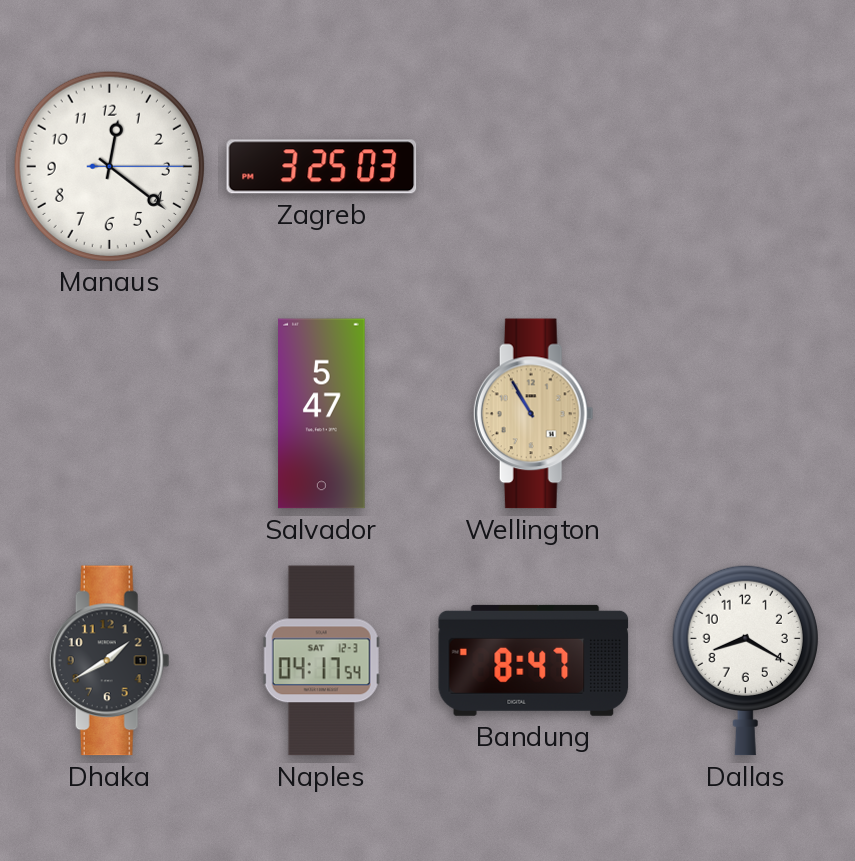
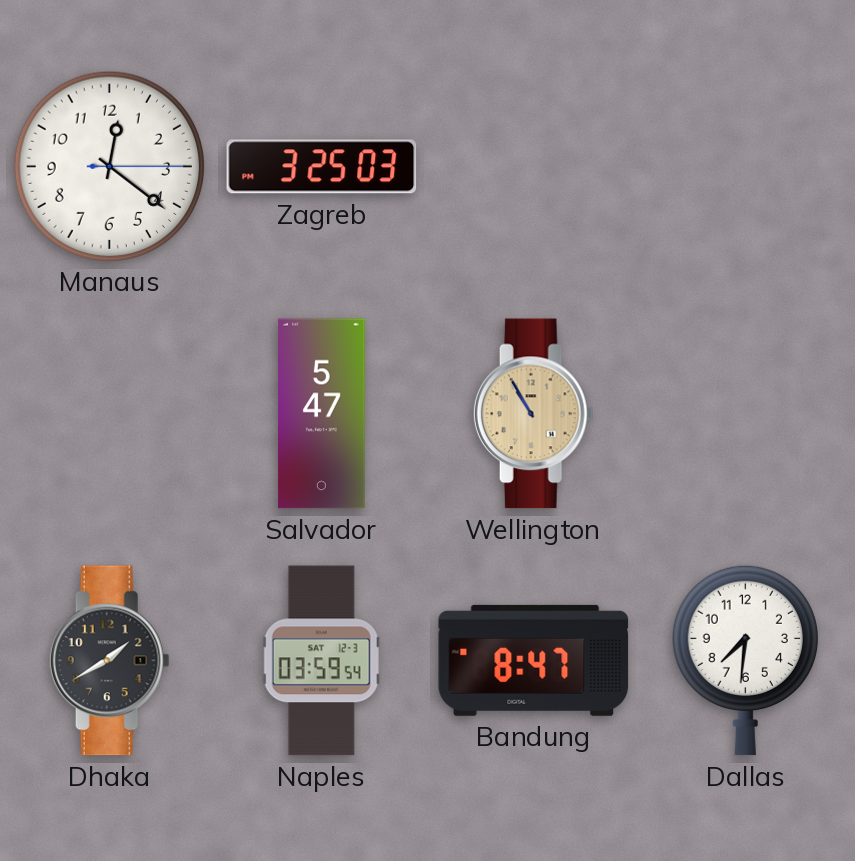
Naples: 04:17 -> 03:59
Dallas: 8:20 -> 7:31
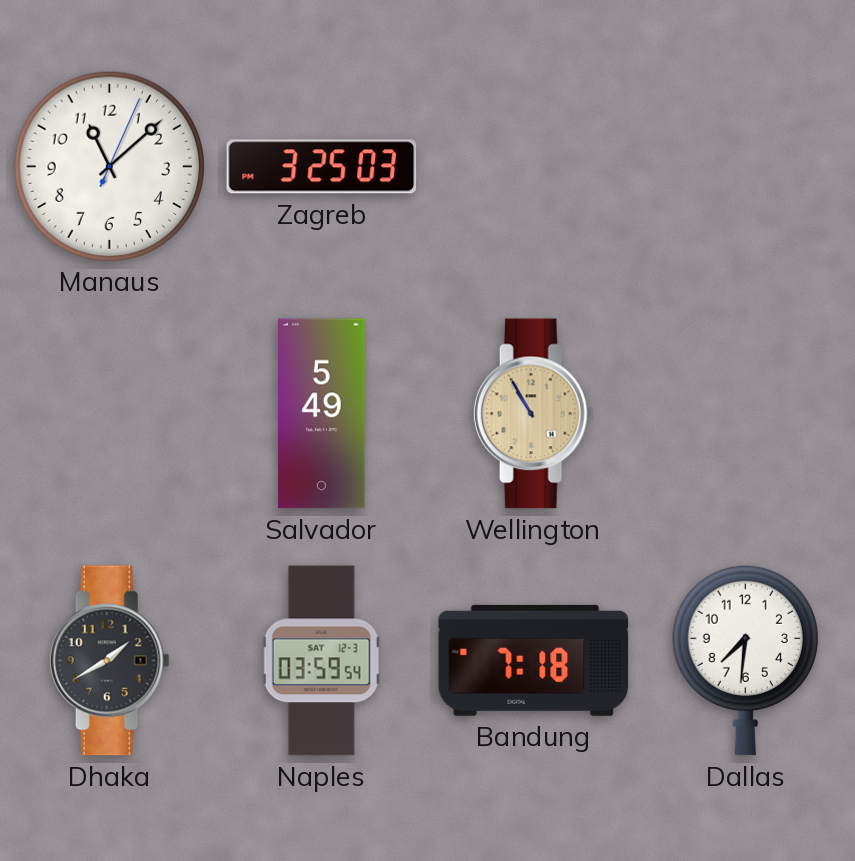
Manaus: 12:21 -> 11:08
Salvador: 5:47 -> 5:49
Bandung: 8:47 -> 7:18
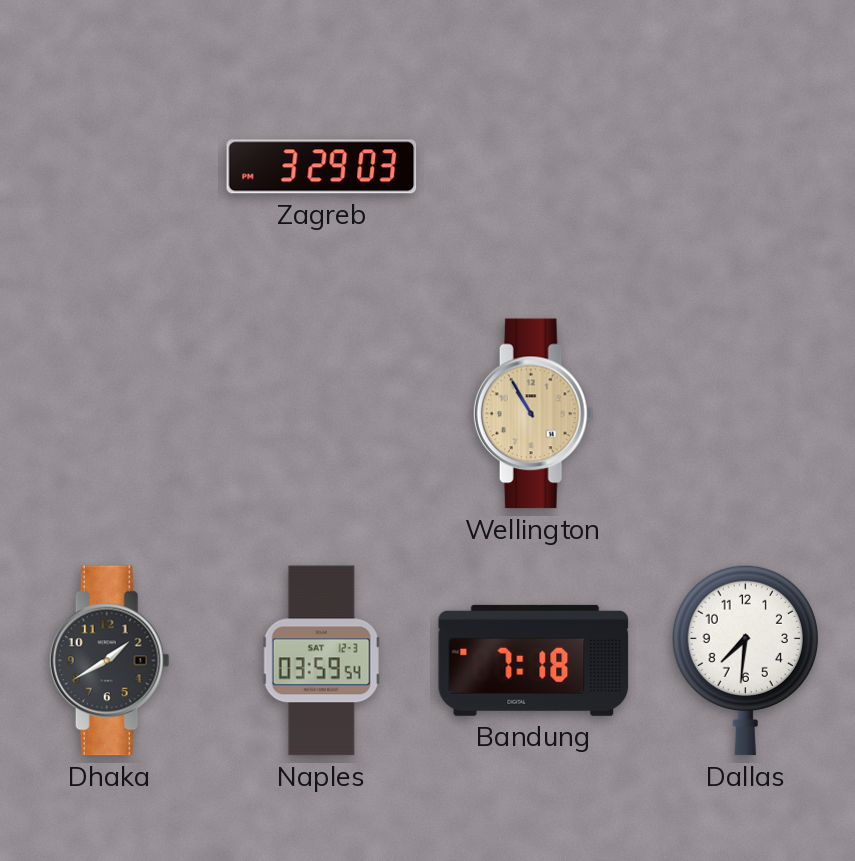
Manaus: 11:08 -> none
Zagreb: 3:25 -> 3:29
Salvador: 5:49 -> none
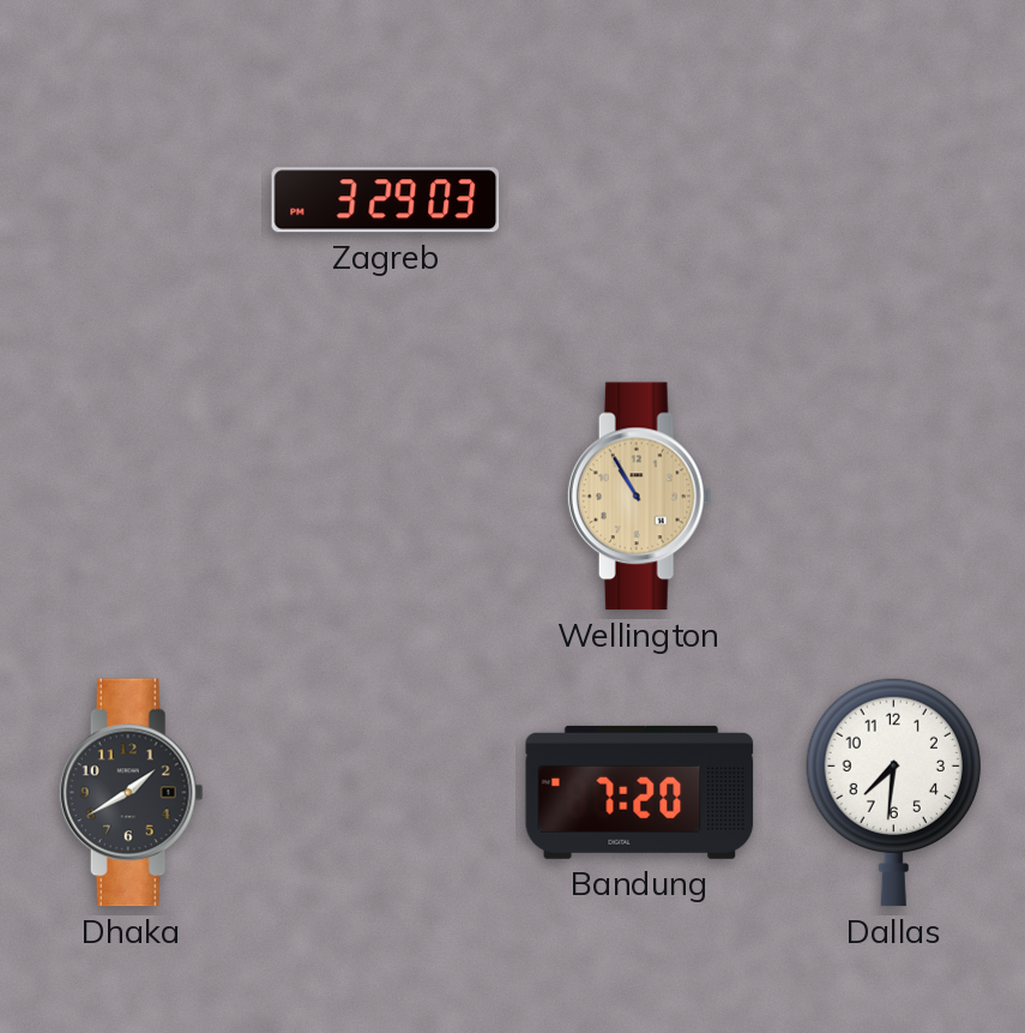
Naples: 03:59 -> none
Bandung: 7:18 -> 7:20
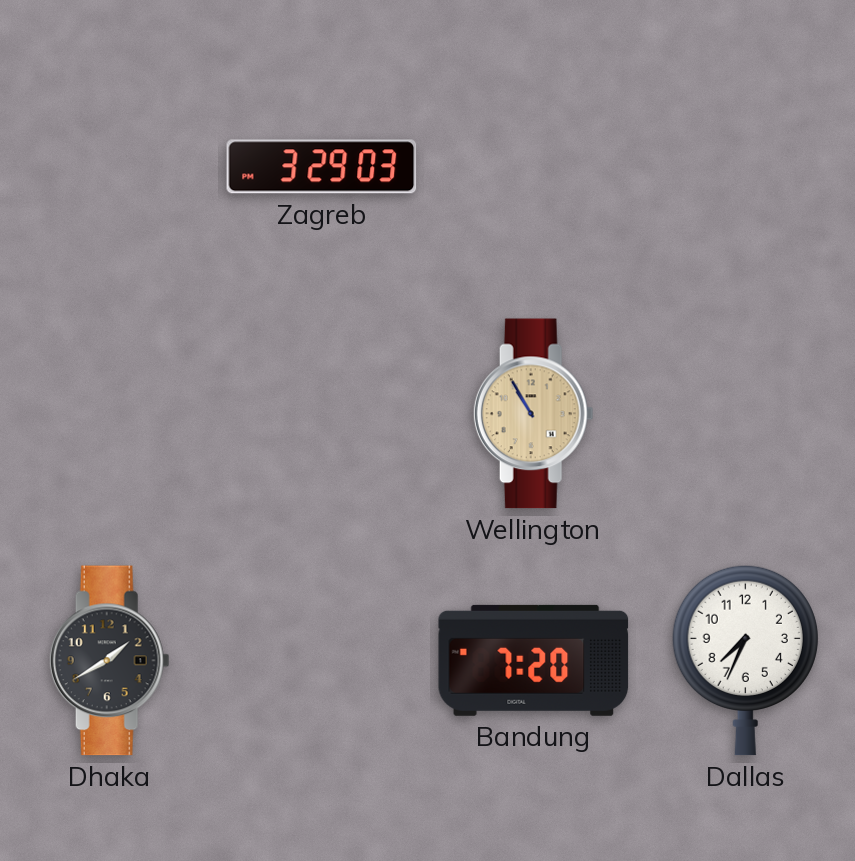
Dallas: 7:31 -> 7:34
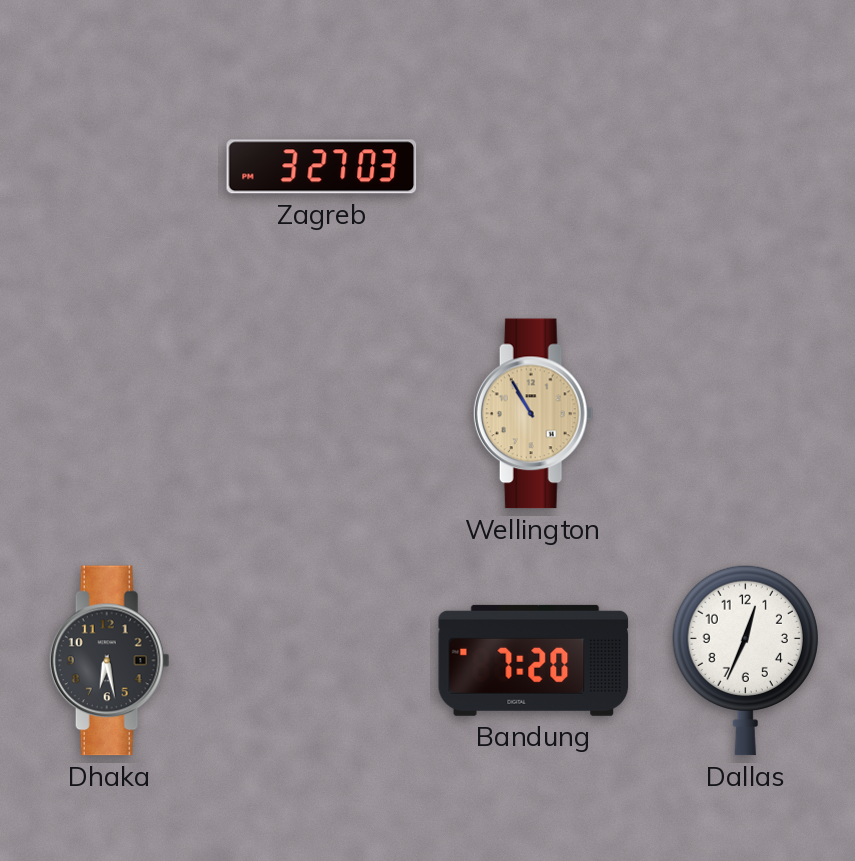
Zagreb: 3:29 -> 3:27
Dhaka: 1:40 -> 6:28
Dallas: 7:34 -> 12:34
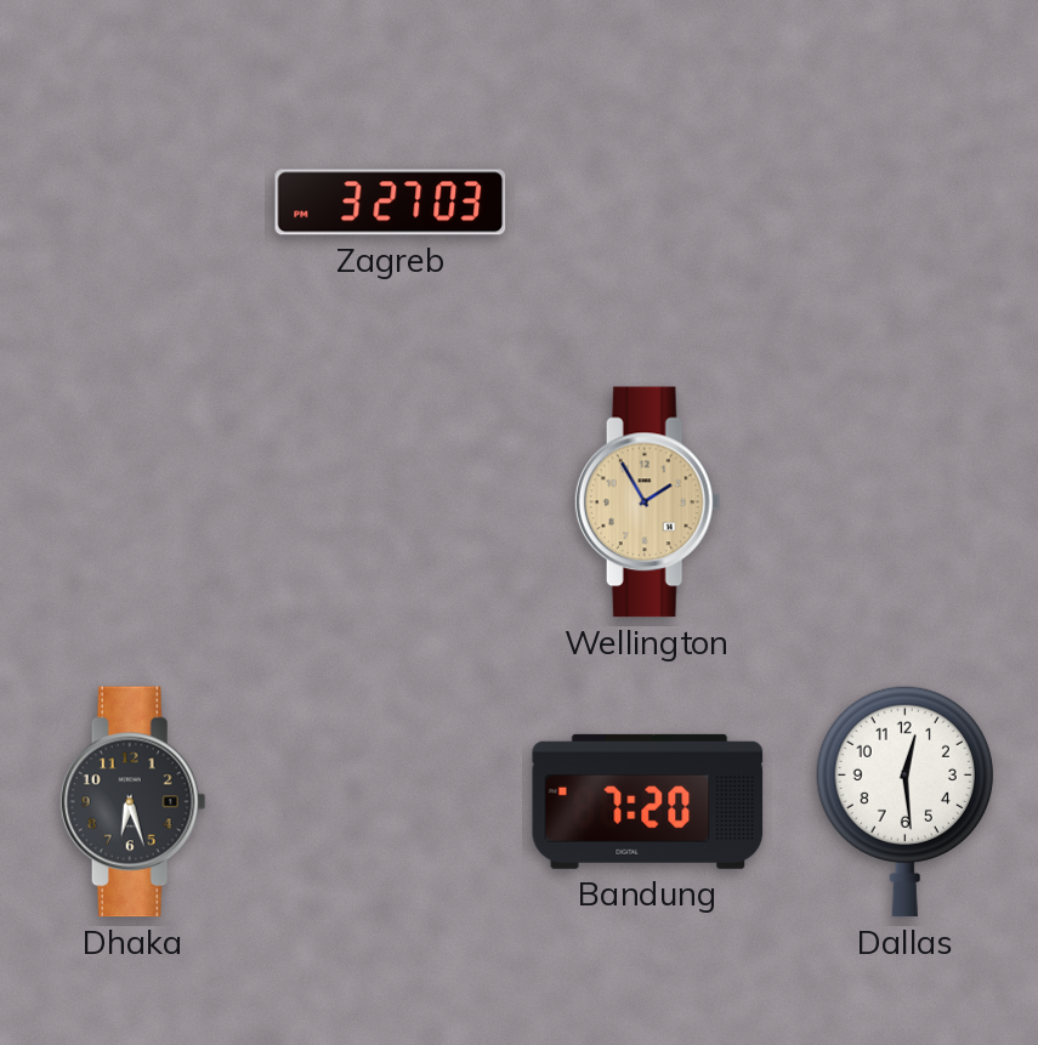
Wellington: 10:55 -> 1:55
Dhaka: 6:28 -> 6:27
Dallas: 12:34 -> 12:29
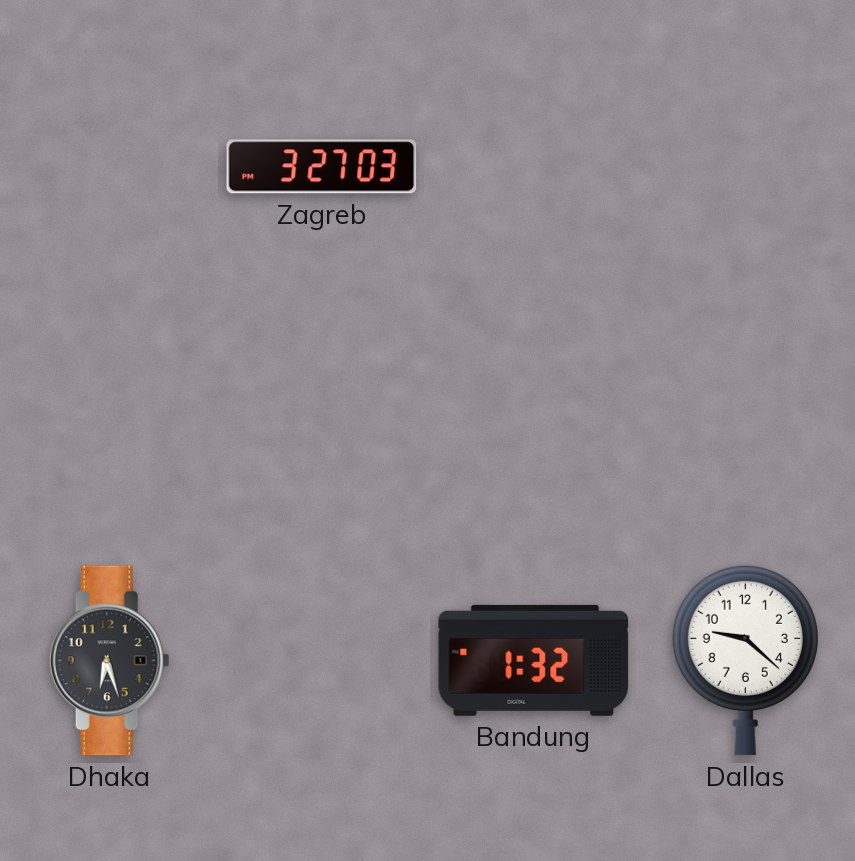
Wellington: 1:55 -> none
Bandung: 7:20 -> 1:32
Dallas: 12:29 -> 9:22
